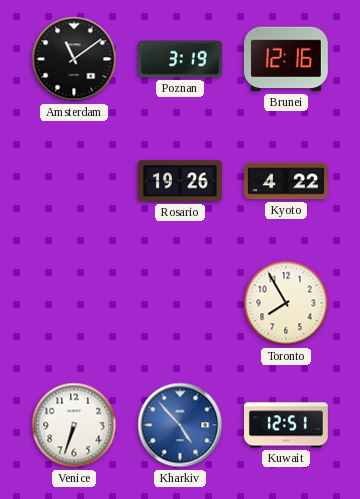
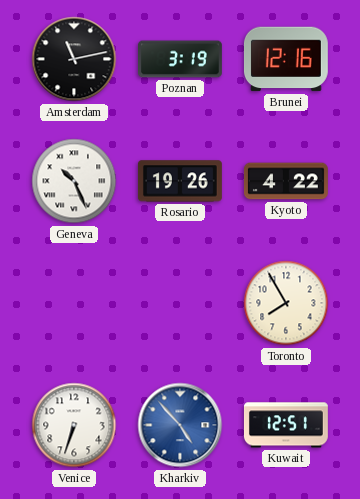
Amsterdam: 11:09 -> 11:13
Geneva: none -> 10:26
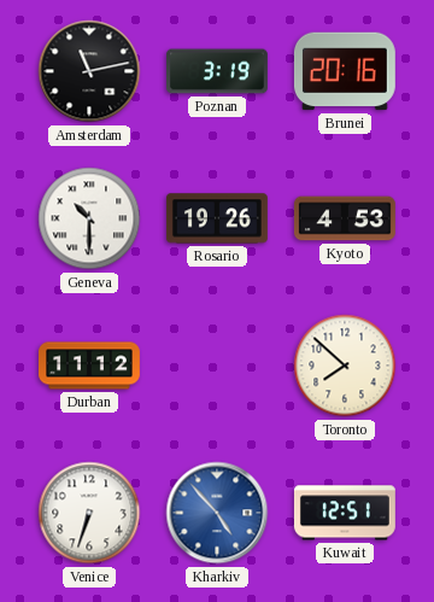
Brunei: 12:16 -> 20:16
Geneva: 10:26 -> 10:30
Kyoto: 4:22 -> 4:53
Durban: none -> 11:12
Toronto: 7:55 -> 7:52
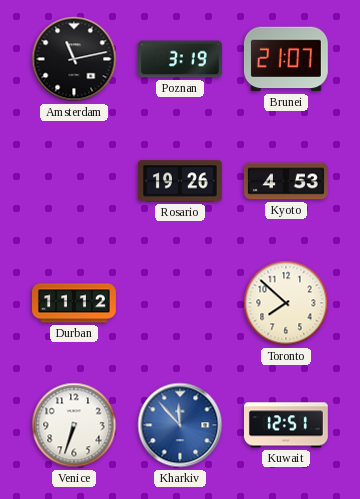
Brunei: 20:16 -> 21:07
Geneva: 10:30 -> none
Kharkiv: 4:53 -> 11:53
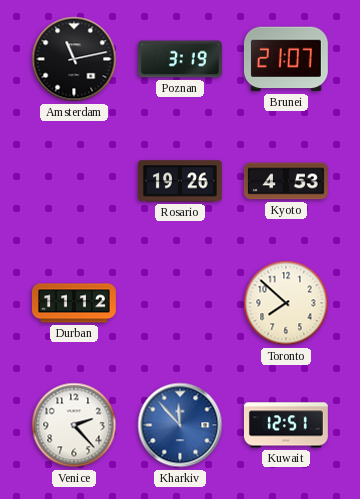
Venice: 6:33 -> 2:23
